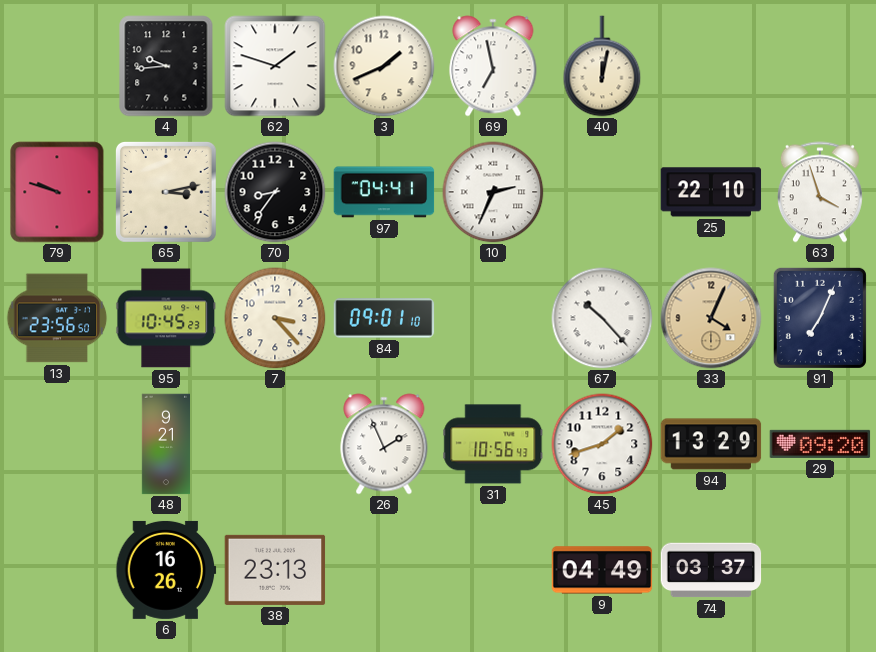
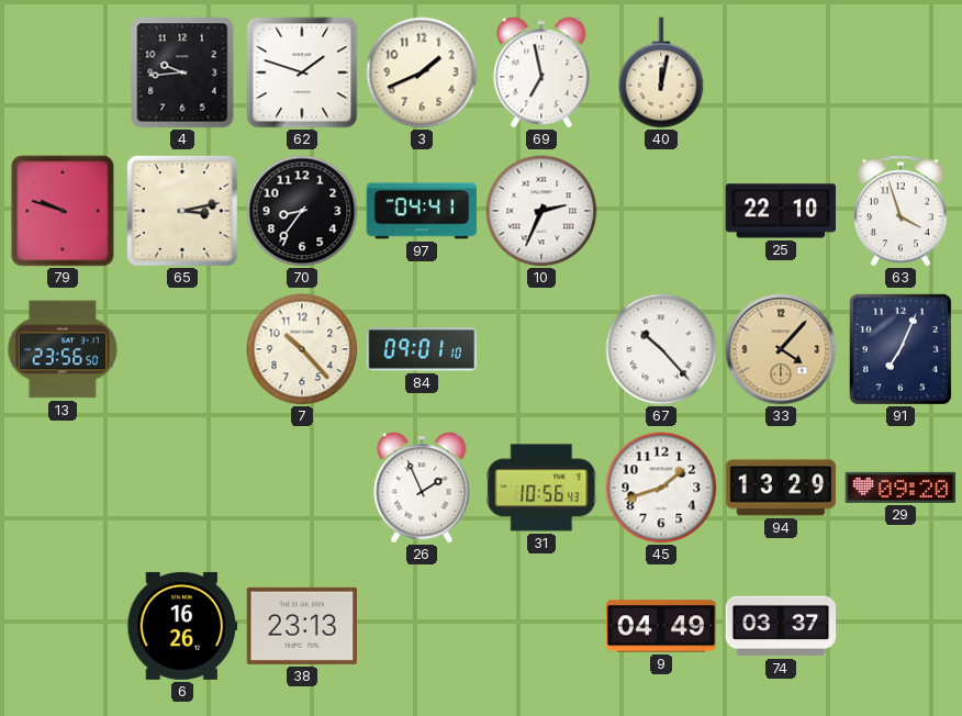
95: 10:45 -> none
7: 3:23 -> 10:23
33: 4:04 -> 4:07
48: 9:21 -> none
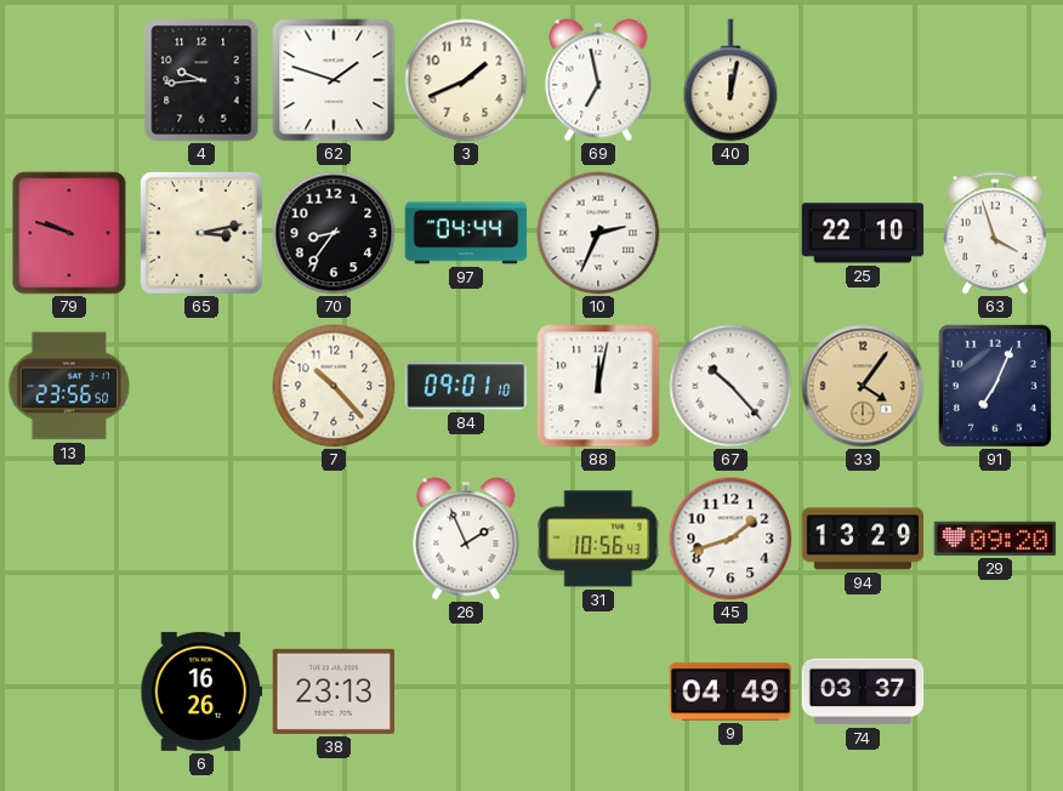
97: 04:41 -> 04:44
88: none -> 12:02
33: 4:07 -> 4:06
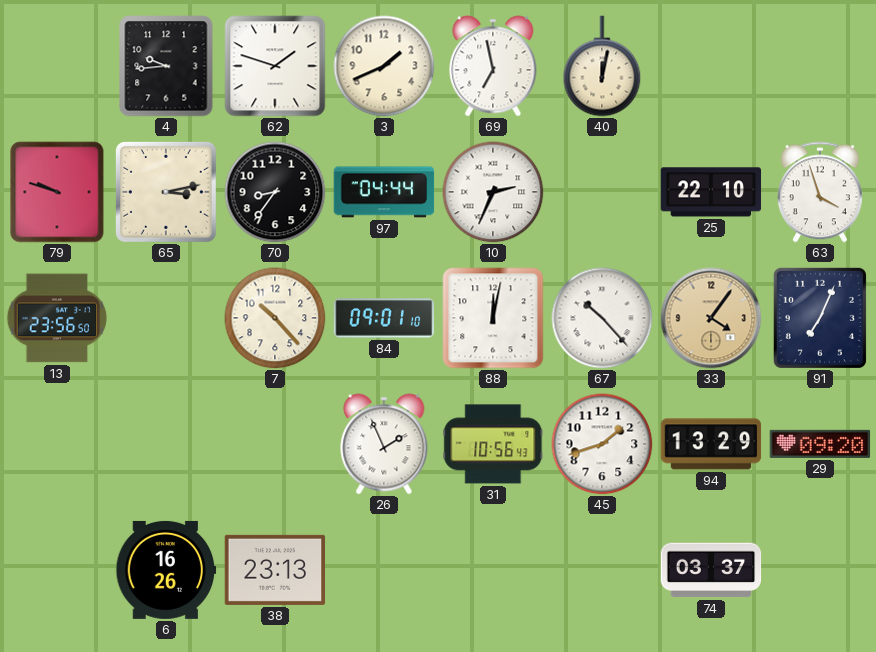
9: 04:49 -> none
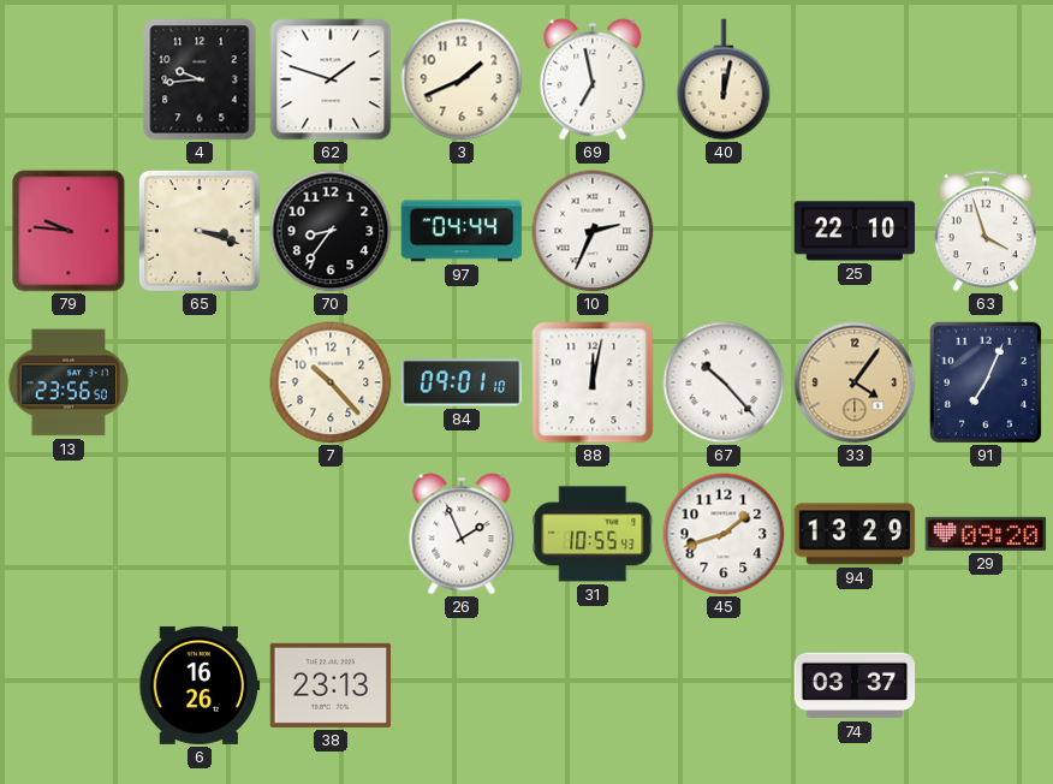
79: 9:48 -> 9:46
65: 3:13 -> 3:18
31: 10:56 -> 10:55
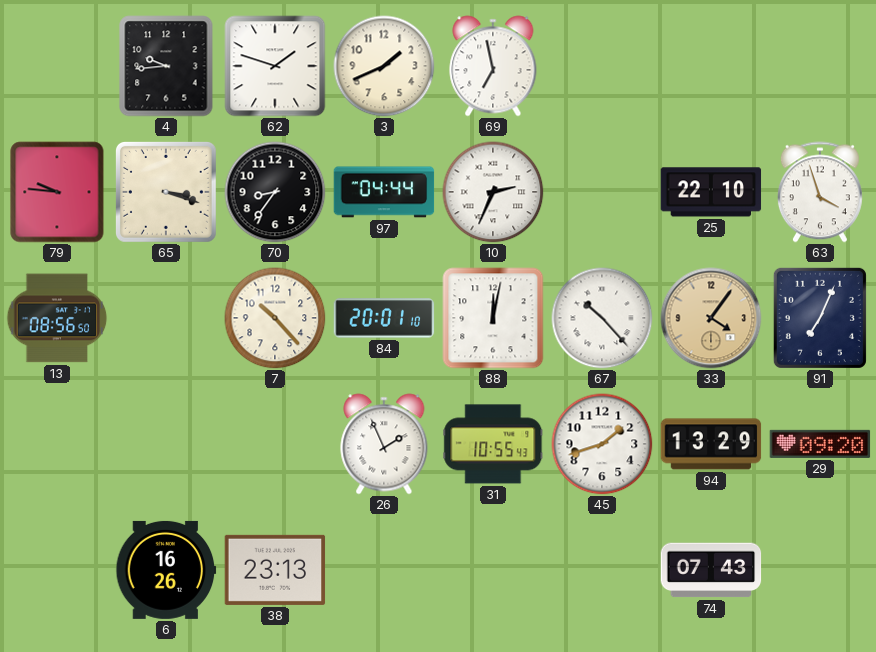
40: 12:02 -> none
13: 23:56 -> 08:56
84: 09:01 -> 20:01
74: 03:37 -> 07:43
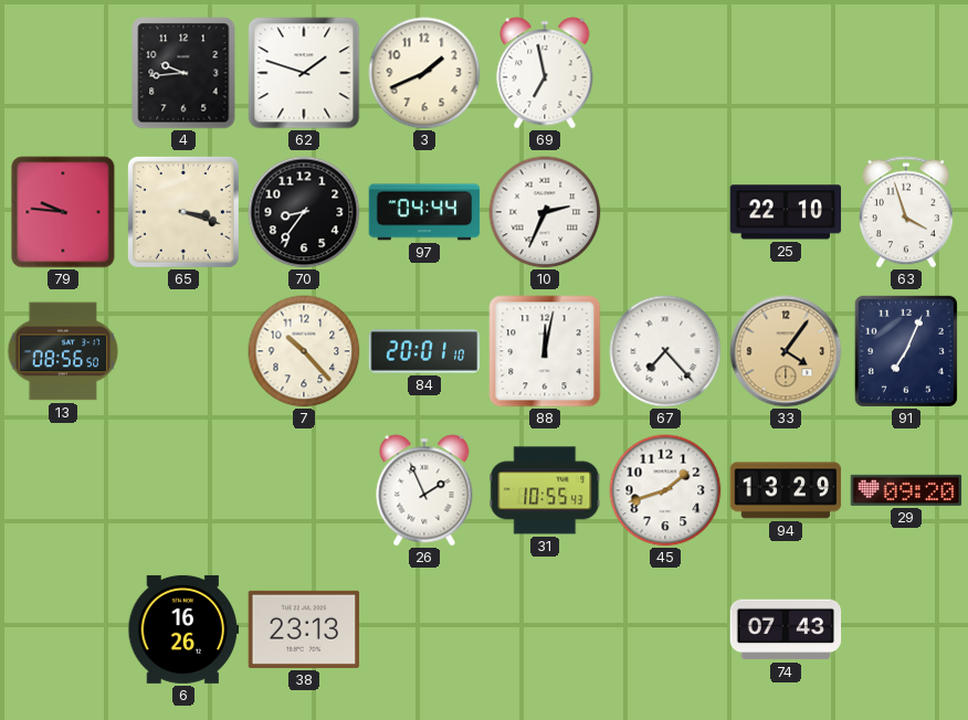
67: 10:23 -> 7:23
